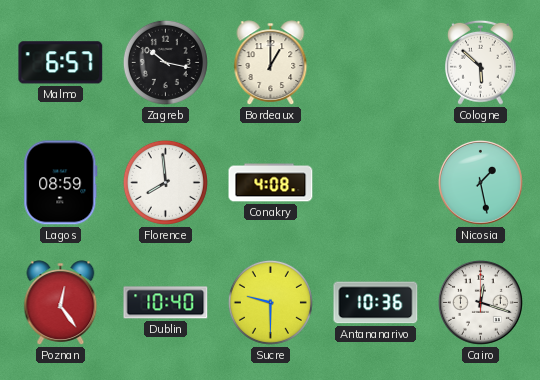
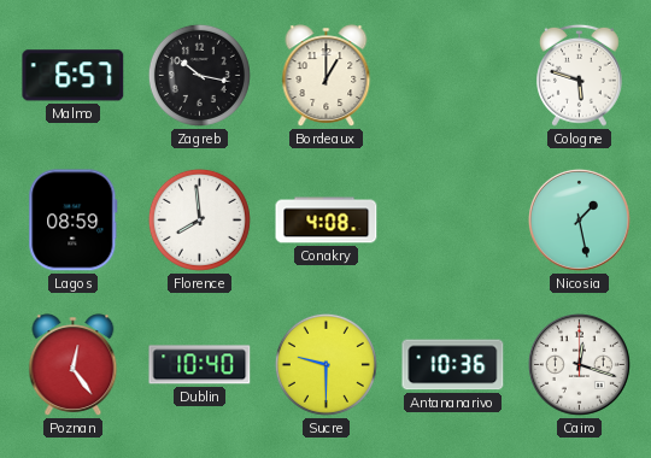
Cologne: 5:52 -> 5:48
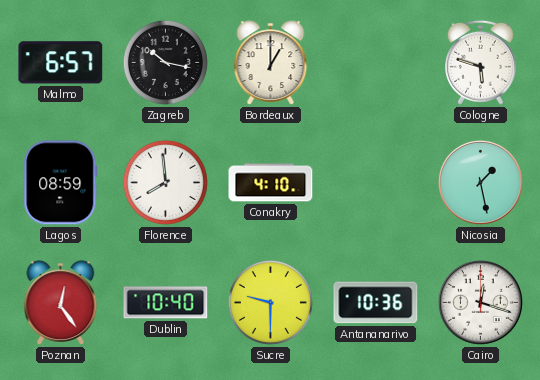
Conakry: 4:08 -> 4:10
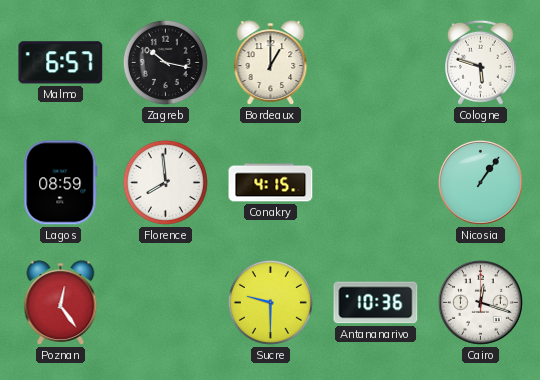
Conakry: 4:10 -> 4:15
Nicosia: 1:28 -> 1:06
Dublin: 10:40 -> none
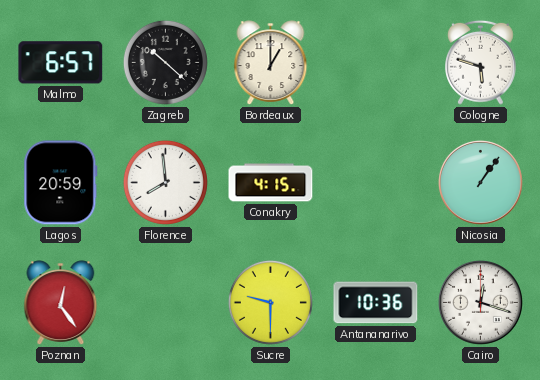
Zagreb: 10:17 -> 10:22
Lagos: 08:59 -> 20:59
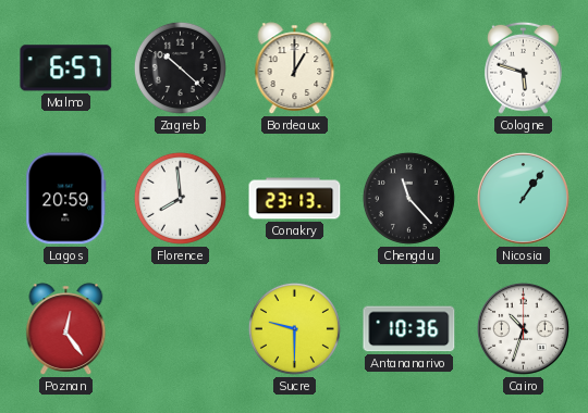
Conakry: 4:15 -> 23:13
Chengdu: none -> 11:23
Cairo: 12:18 -> 10:33
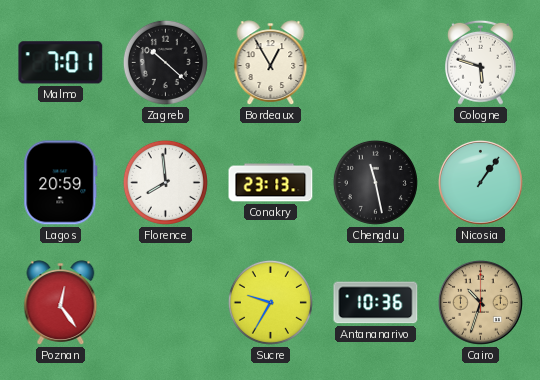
Malmo: 6:57 -> 7:01
Bordeaux: 1:00 -> 12:55
Chengdu: 11:23 -> 11:28
Sucre: 9:30 -> 9:35
Cairo dial: white -> champagne
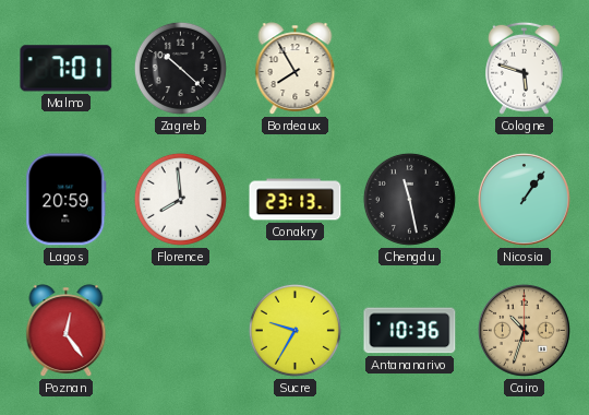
Bordeaux: 12:55 -> 7:55
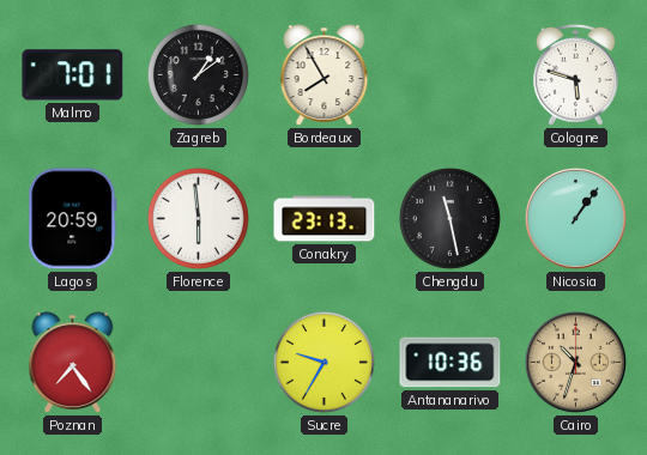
Zagreb: 10:22 -> 1:09
Florence: 7:59 -> 5:59
Poznan: 12:24 -> 7:24
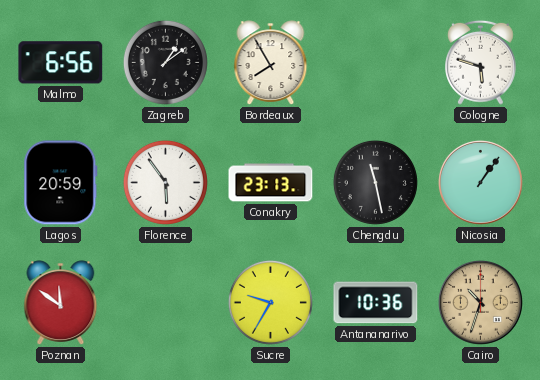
Malmo: 7:01 -> 6:56
Florence: 5:59 -> 5:54
Poznan: 7:24 -> 11:51
